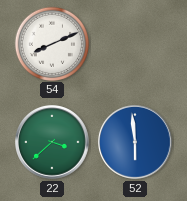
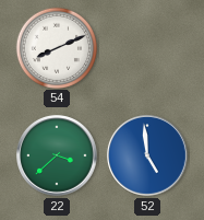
52: 5:59 -> 4:59
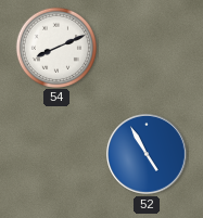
22: 3:38 -> none
52: 4:59 -> 4:55
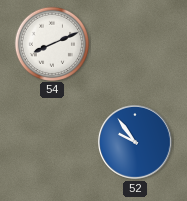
52: 4:55 -> 9:54
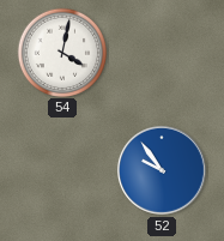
54: 8:11 -> 4:02
